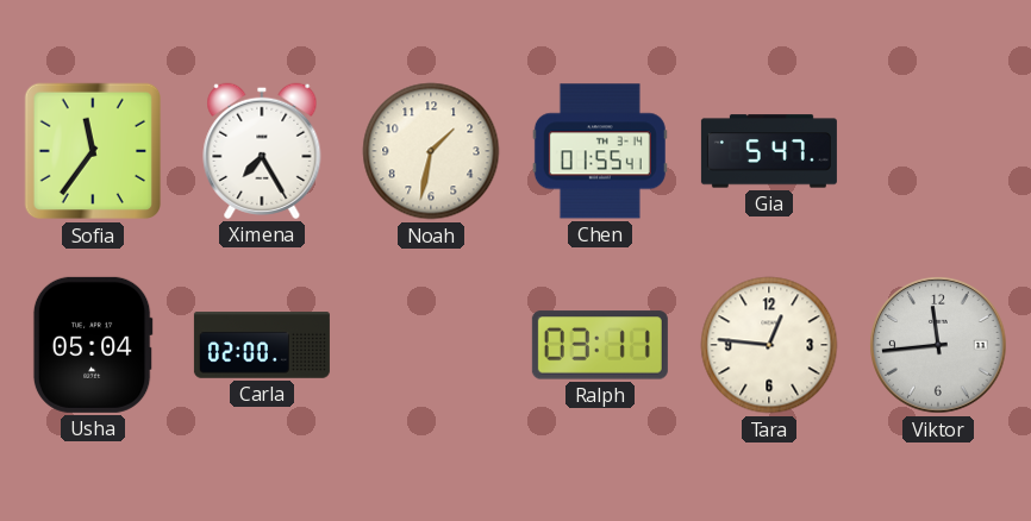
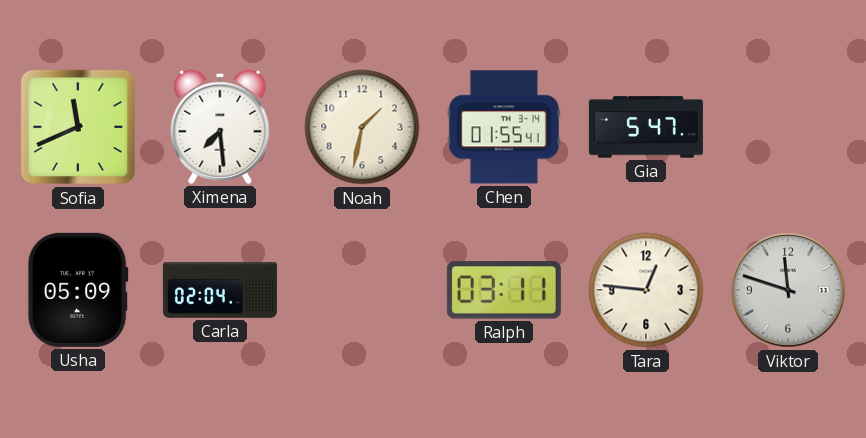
Sofia: 11:36 -> 11:41
Ximena: 7:25 -> 7:29
Usha: 05:04 -> 05:09
Carla: 02:00 -> 02:04
Viktor: 11:44 -> 11:48
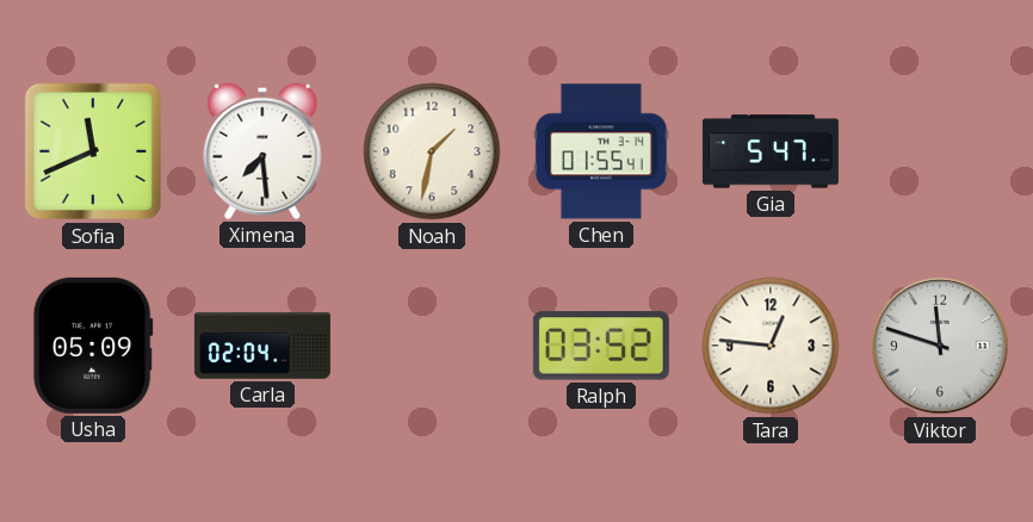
Ralph: 03:11 -> 03:52
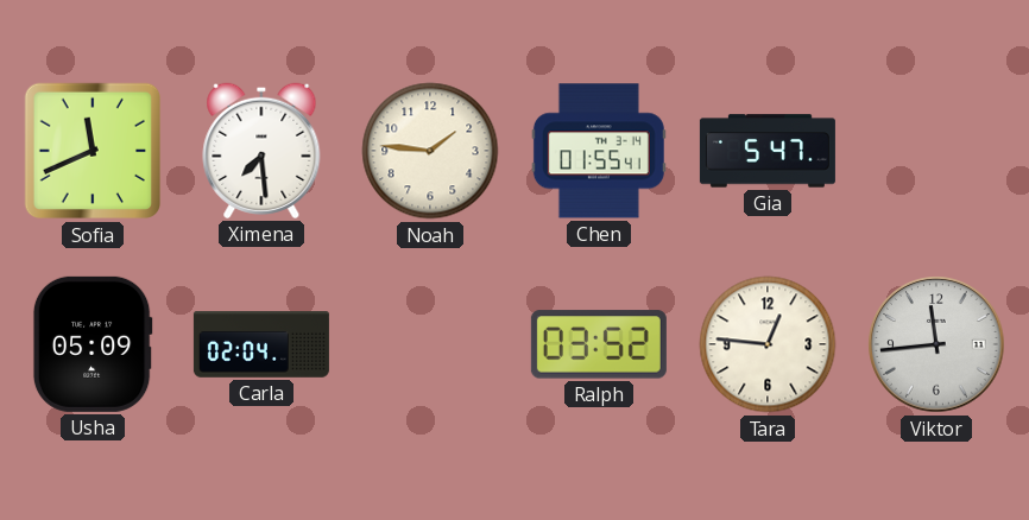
Noah: 1:32 -> 1:46
Viktor: 11:48 -> 11:44
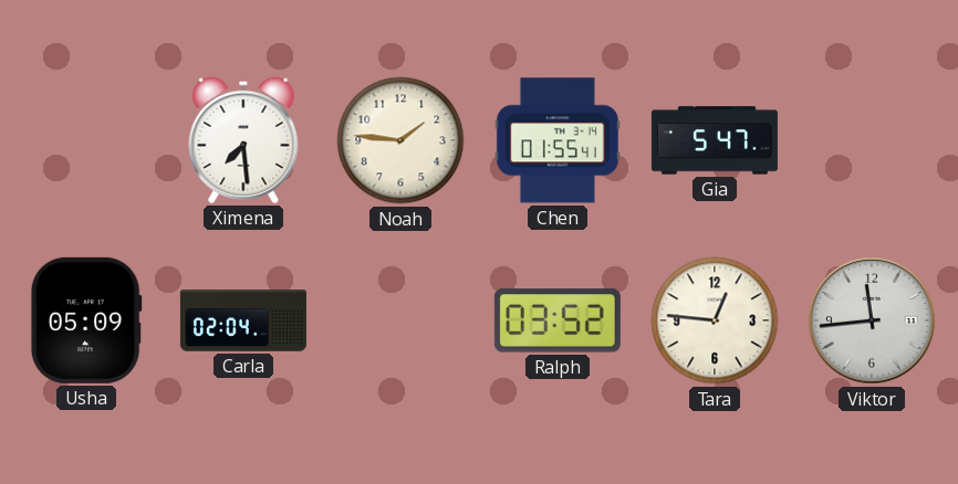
Sofia: 11:41 -> none
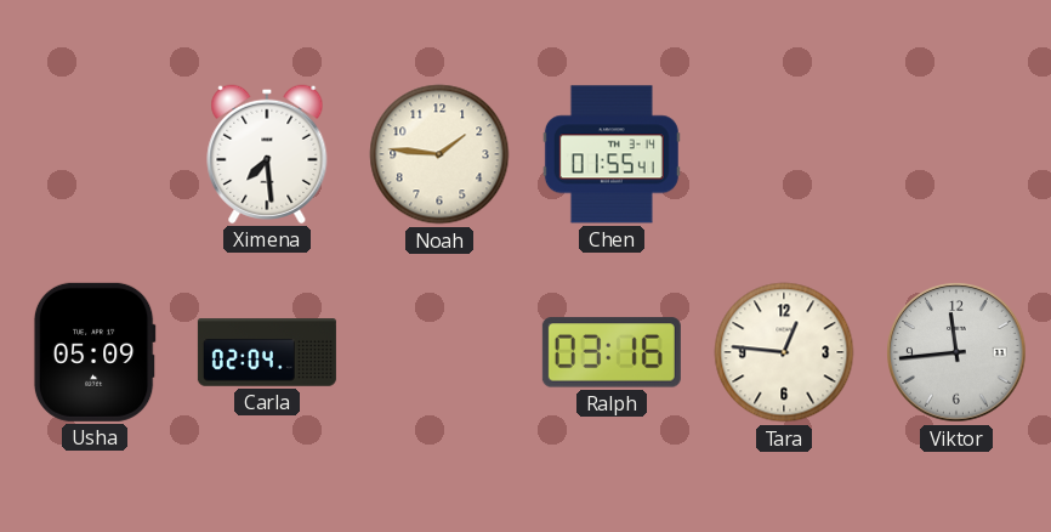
Gia: 5:47 -> none
Ralph: 03:52 -> 03:16
